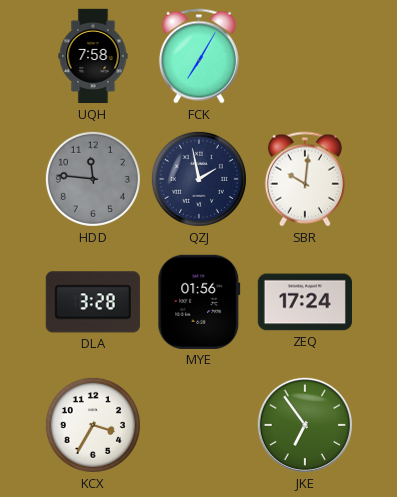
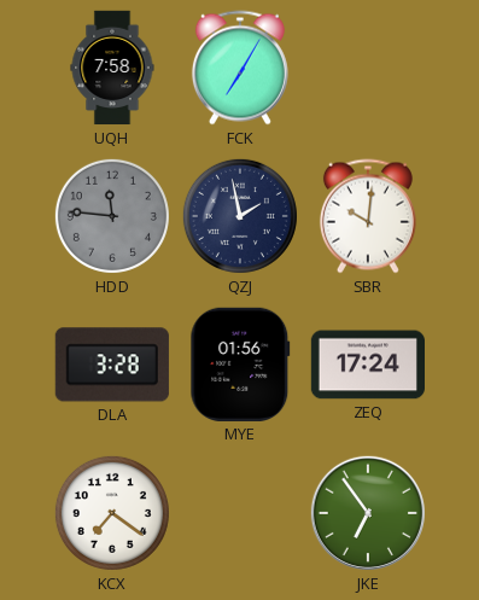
KCX: 3:35 -> 7:21
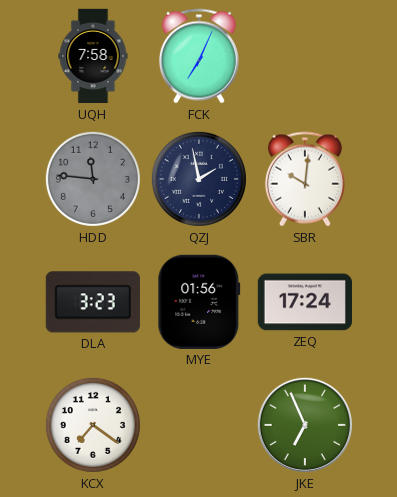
FCK: 7:05 -> 7:04
DLA: 3:28 -> 3:23
JKE: 6:54 -> 6:56
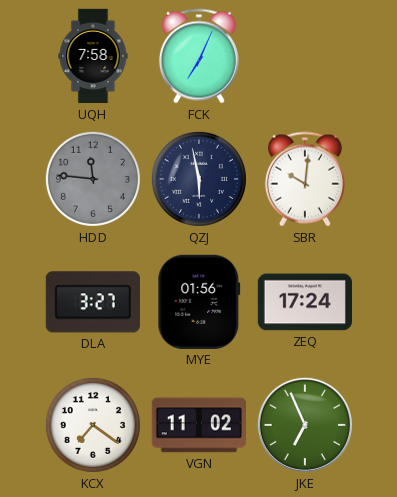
QZJ: 1:58 -> 5:58
DLA: 3:23 -> 3:27
VGN: none -> 11:02
